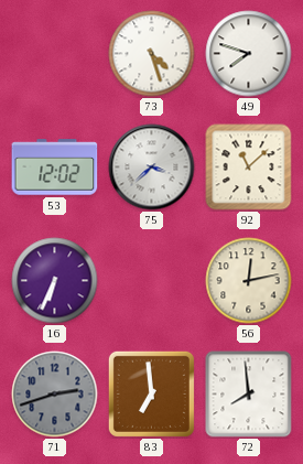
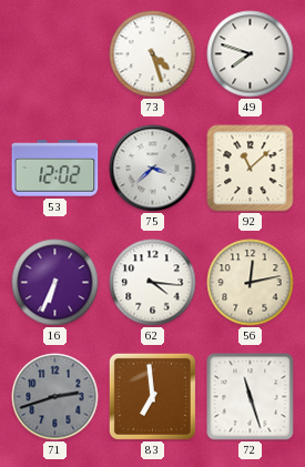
62: none -> 4:16
72: 7:59 -> 11:27
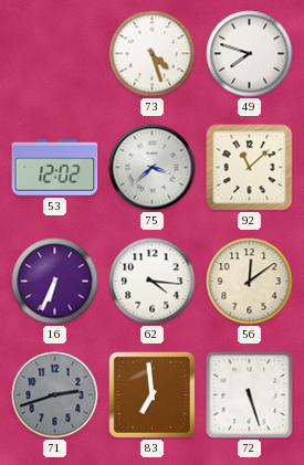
56: 12:13 -> 12:09
72: 11:27 -> 5:27
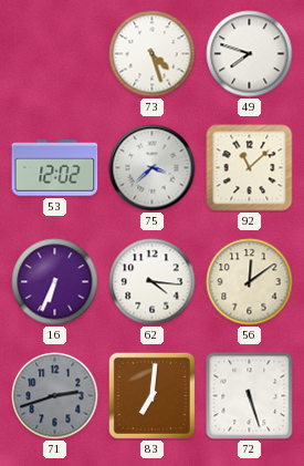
83: 6:59 -> 7:01
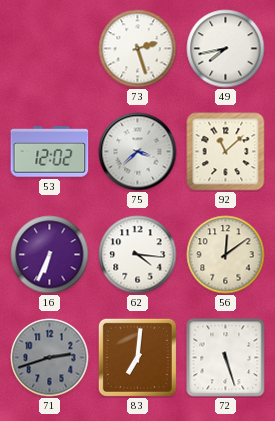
73: 4:27 -> 2:27
49: 7:48 -> 7:43
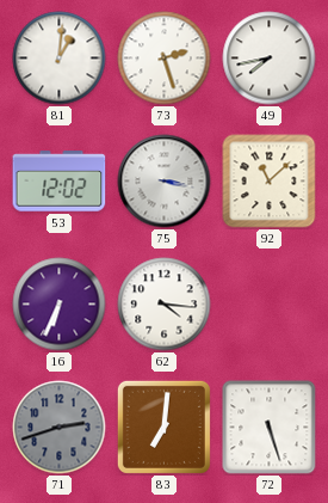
81: none -> 1:01
75: 3:38 -> 3:17
56: 12:09 -> none
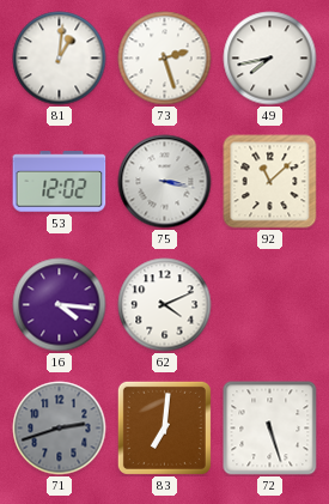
16: 6:34 -> 4:16
62: 4:16 -> 4:11
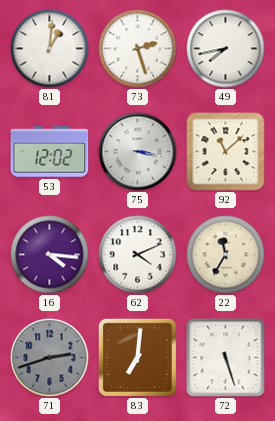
22: none -> 11:35
